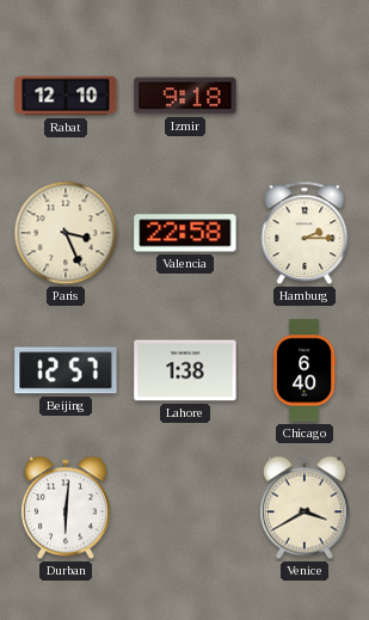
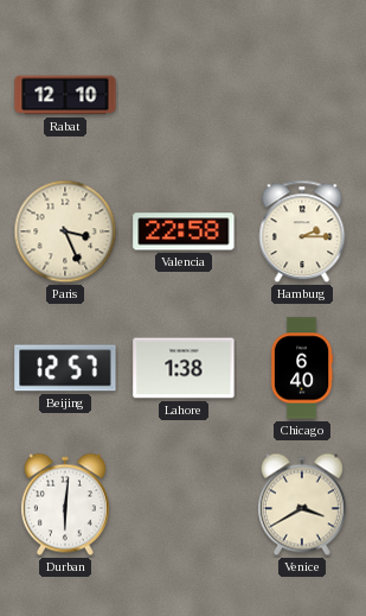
Izmir: 9:18 -> none
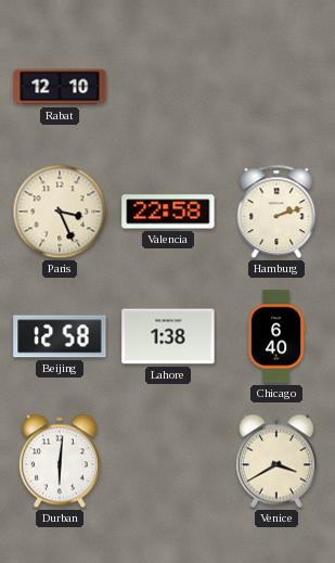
Hamburg: 2:15 -> 2:12
Beijing: 12:57 -> 12:58
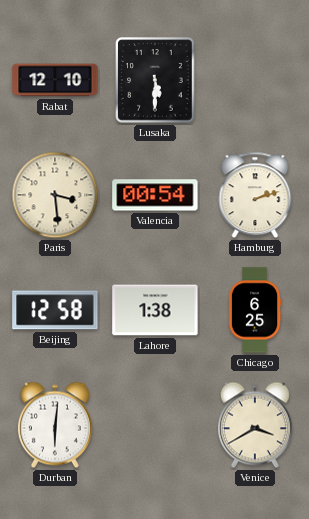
Lusaka: none -> 5:30
Paris: 3:26 -> 3:29
Valencia: 22:58 -> 00:54
Chicago: 6:40 -> 6:25
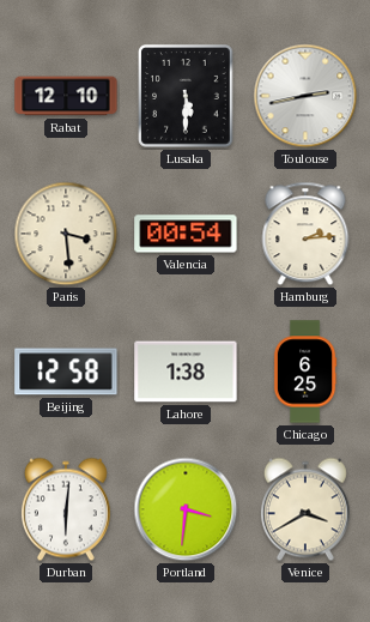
Toulouse: none -> 2:43
Hamburg: 2:12 -> 2:14
Portland: none -> 3:31
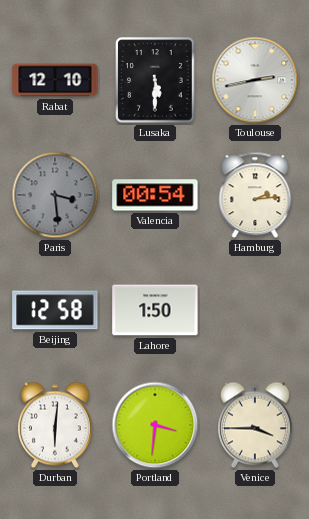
Paris dial: cream -> grey
Lahore: 1:38 -> 1:50
Chicago: 6:25 -> none
Venice: 3:40 -> 3:45
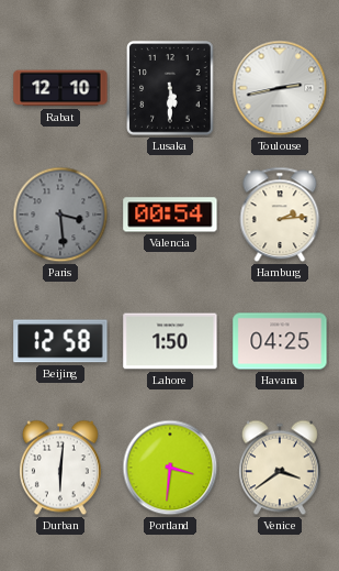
Havana: none -> 04:25
Venice: 3:45 -> 3:39
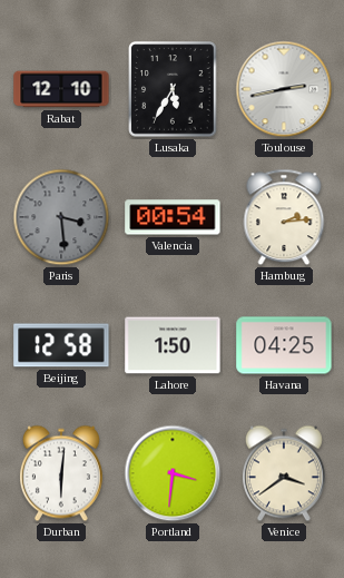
Lusaka: 5:30 -> 5:35
